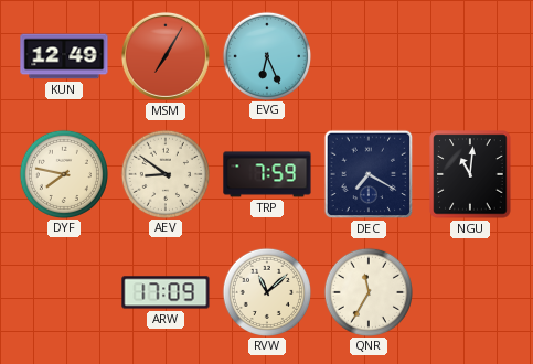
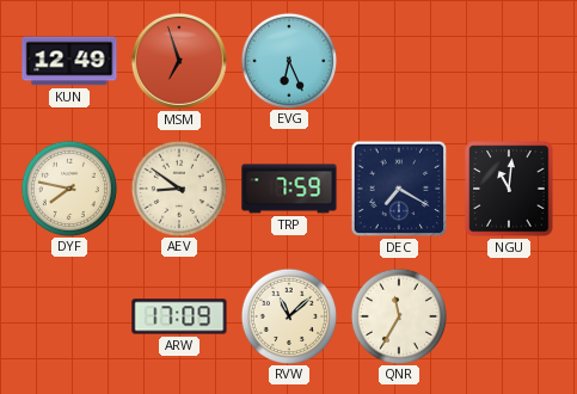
MSM: 7:05 -> 6:57
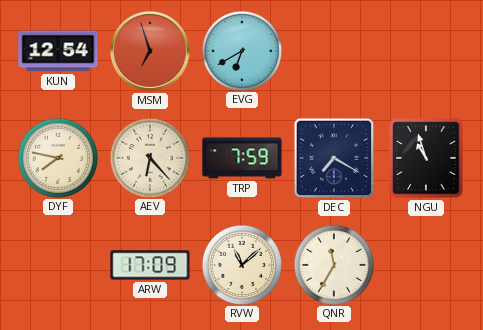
KUN: 12:49 -> 12:54
EVG: 6:26 -> 6:40
AEV: 8:51 -> 6:23
NGU: 11:01 -> 10:57
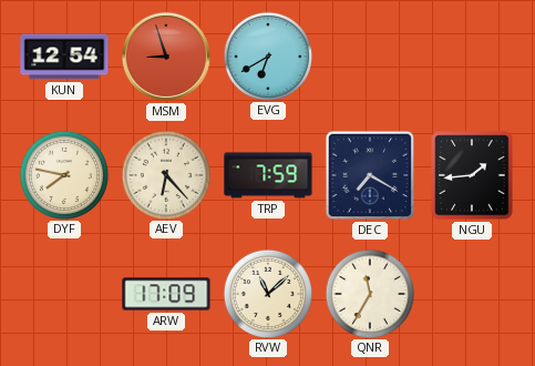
MSM: 6:57 -> 8:57
NGU: 10:57 -> 1:44
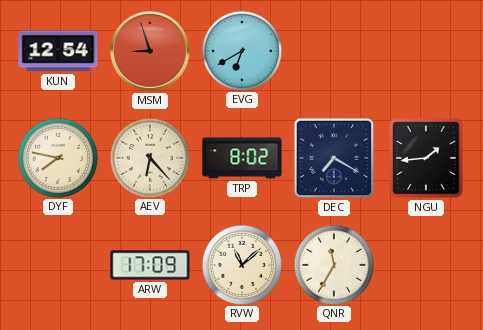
TRP: 7:59 -> 8:02
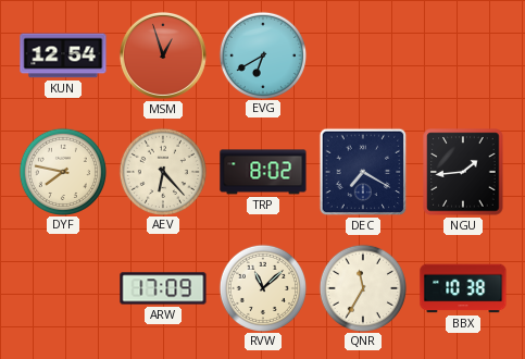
MSM: 8:57 -> 12:57
BBX: none -> 10:38
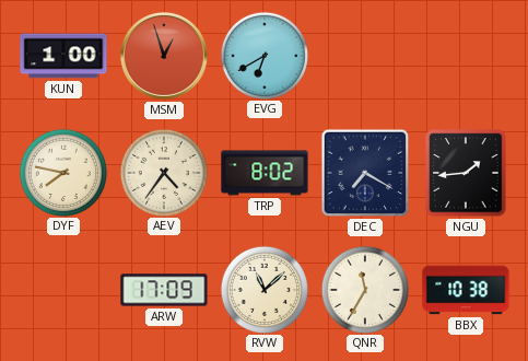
KUN: 12:54 -> 1:00
AEV: 6:23 -> 4:36
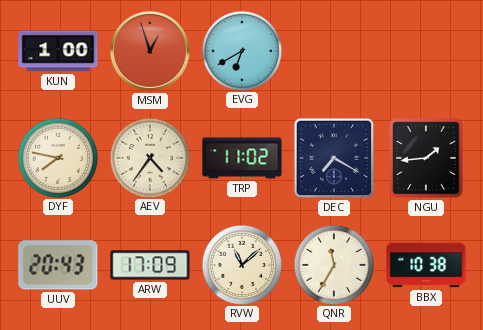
TRP: 8:02 -> 11:02
UUV: none -> 20:43
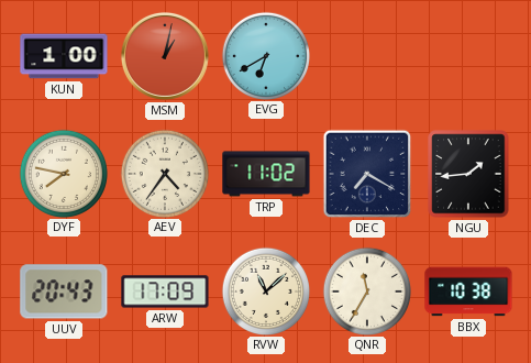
MSM: 12:57 -> 1:02
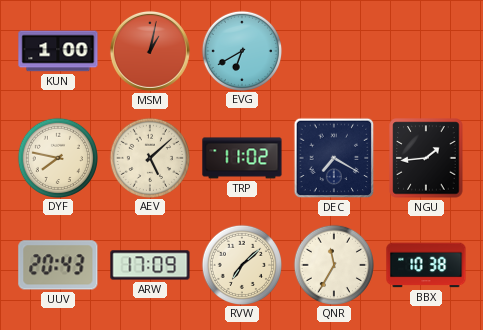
AEV: 4:36 -> 5:08
RVW: 11:08 -> 7:08
